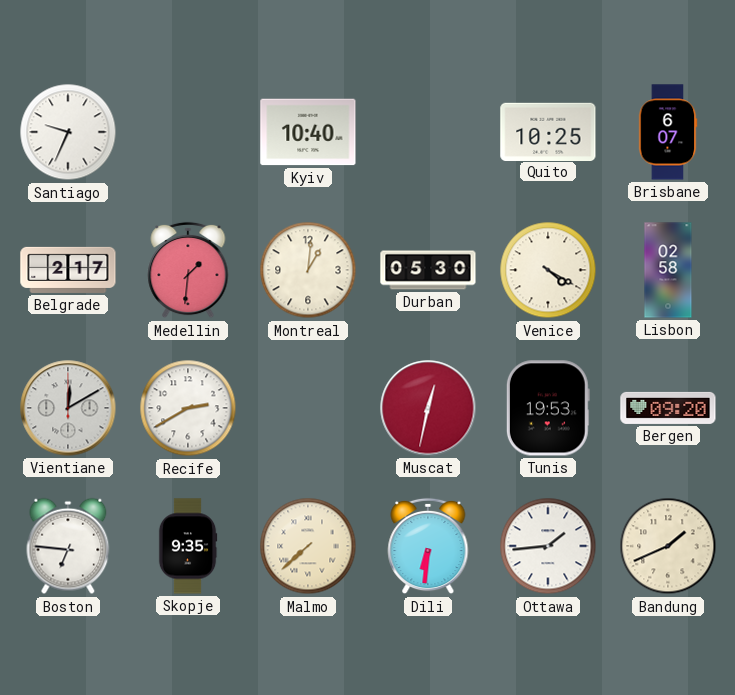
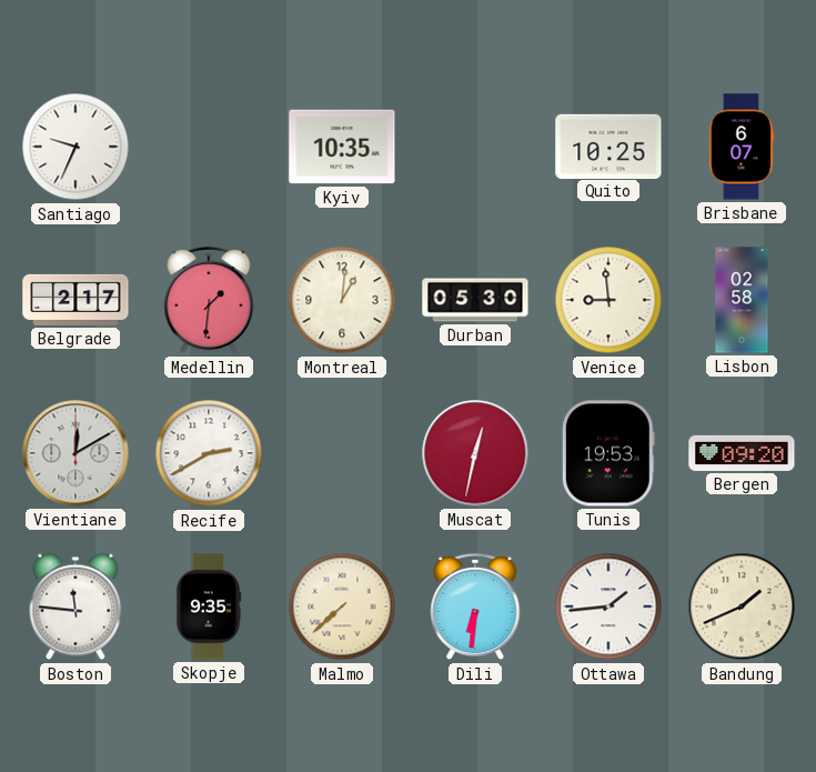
Kyiv: 10:40 -> 10:35
Venice: 4:20 -> 8:59
Boston: 6:46 -> 11:46
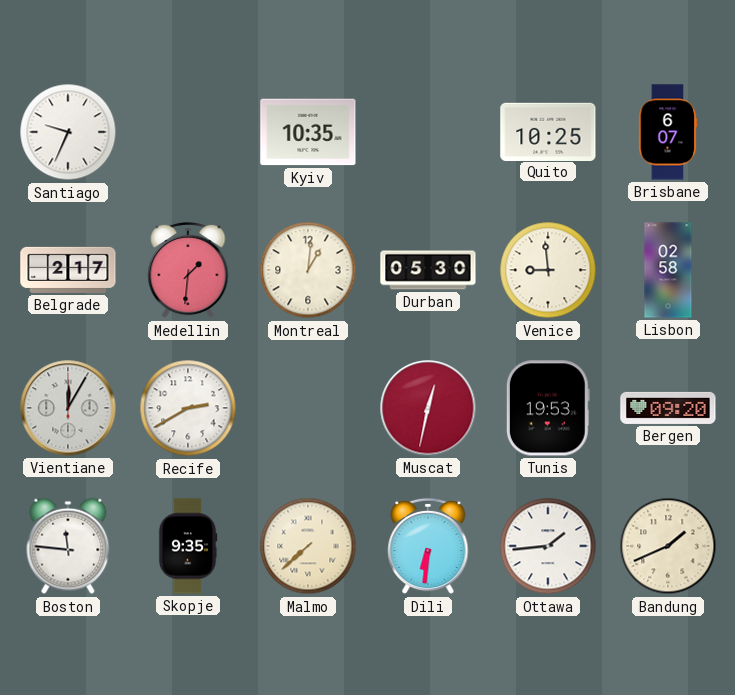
Vientiane: 12:10 -> 12:05
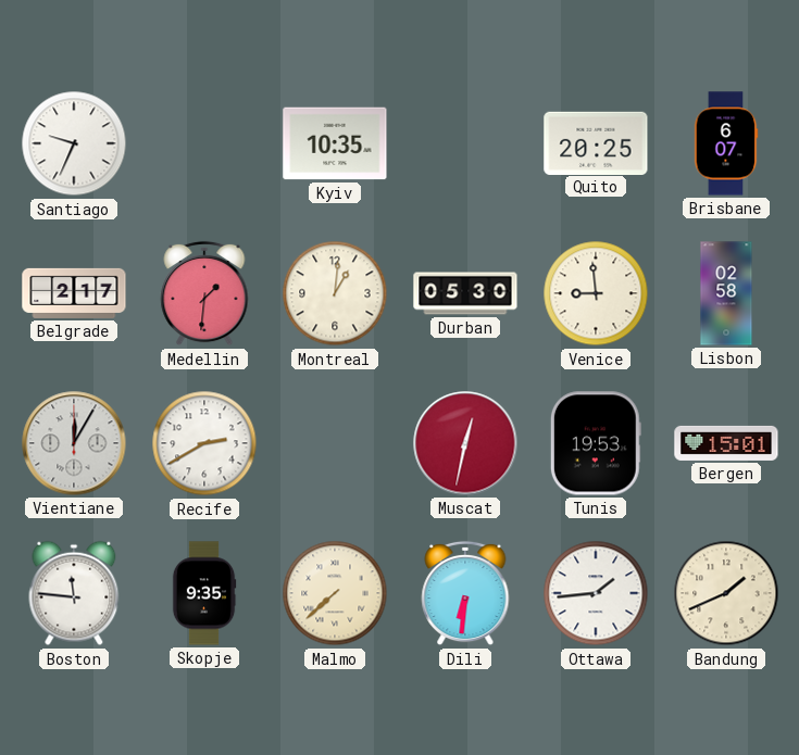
Quito: 10:25 -> 20:25
Bergen: 09:20 -> 15:01
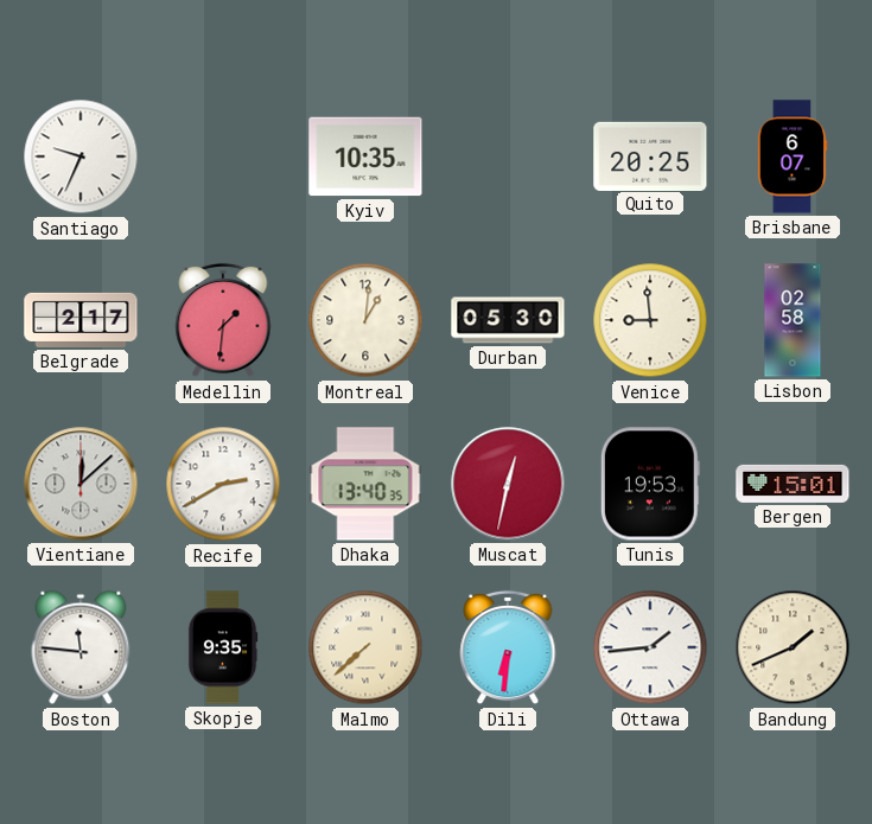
Vientiane: 12:05 -> 12:08
Dhaka: none -> 13:40
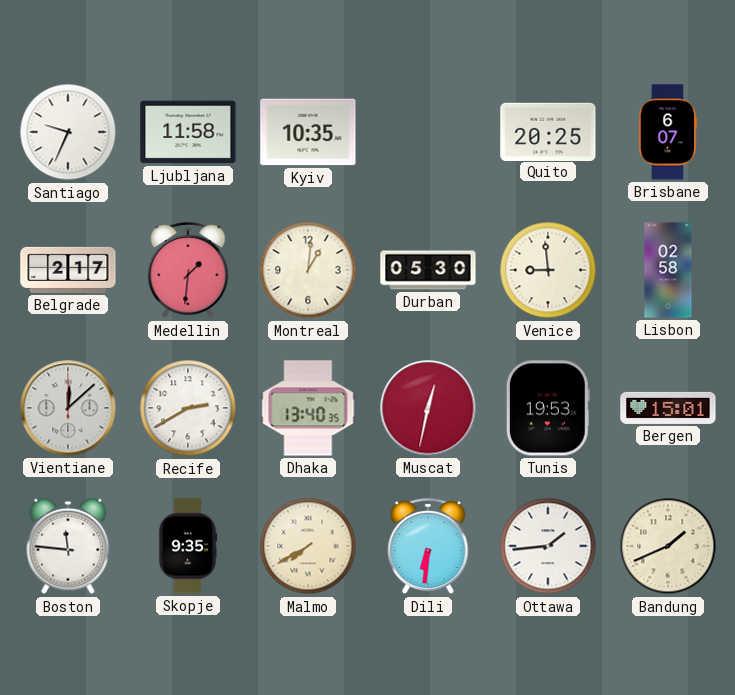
Ljubljana: none -> 11:58
Malmo: 7:38 -> 7:40
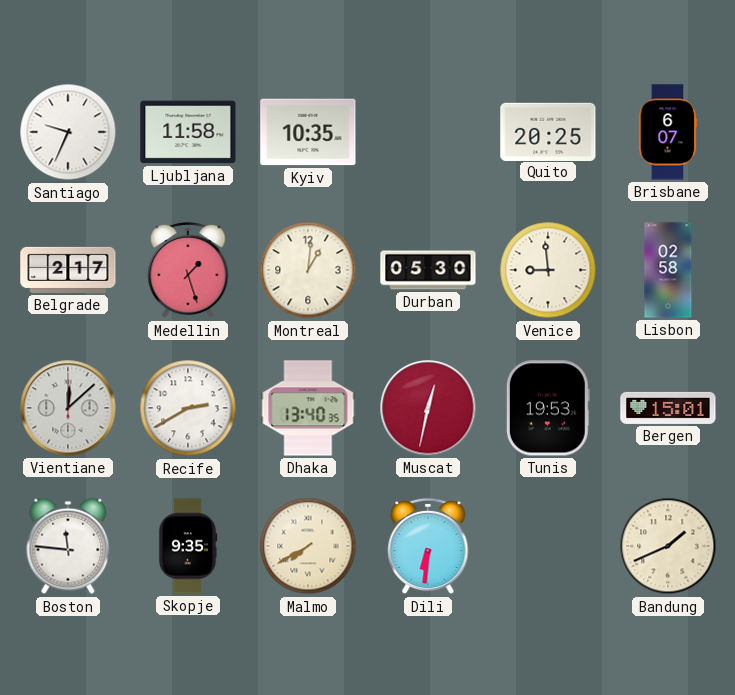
Medellin: 1:31 -> 1:27
Ottawa: 1:44 -> none
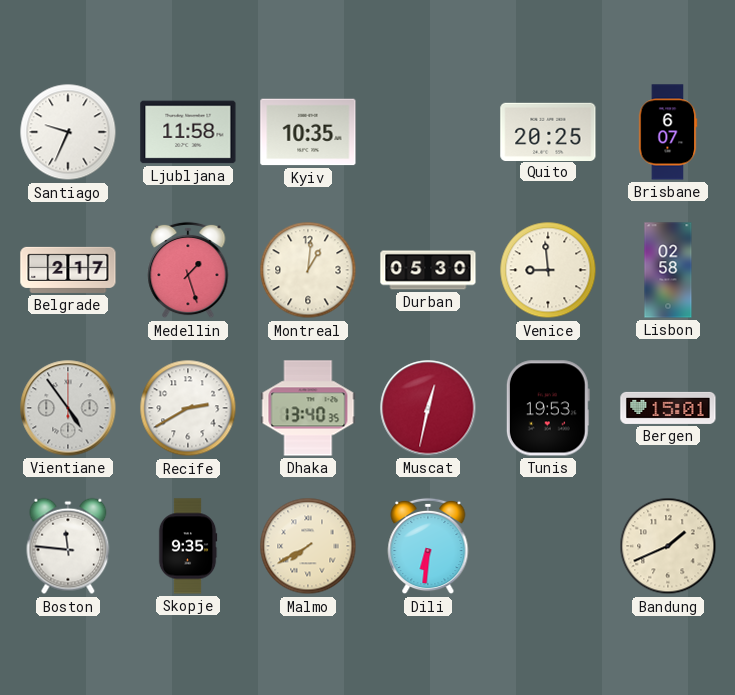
Vientiane: 12:08 -> 4:54
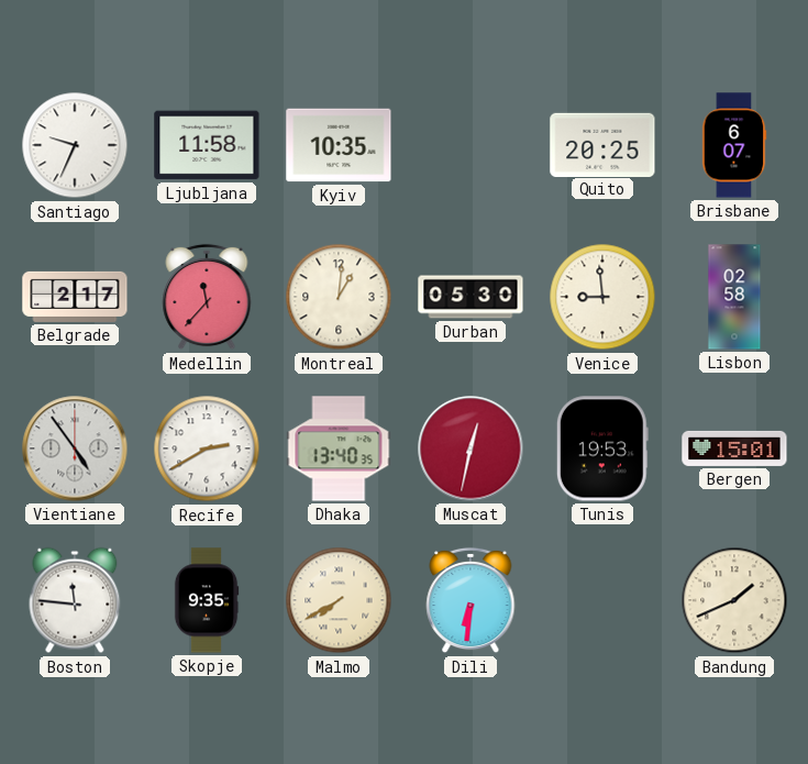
Medellin: 1:27 -> 11:37
